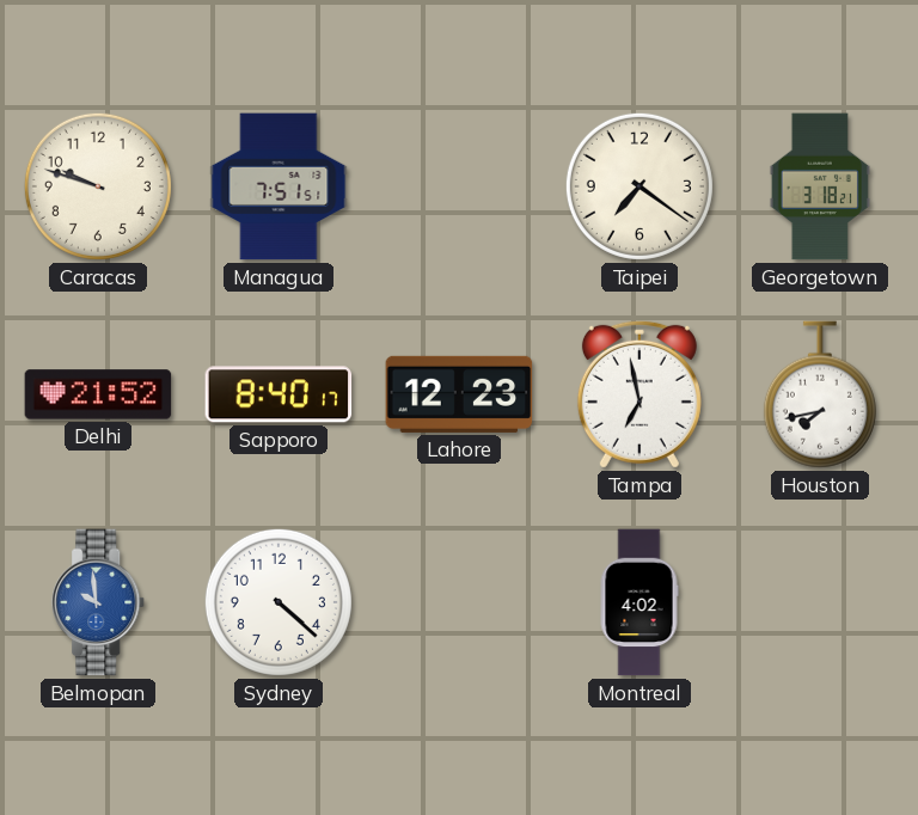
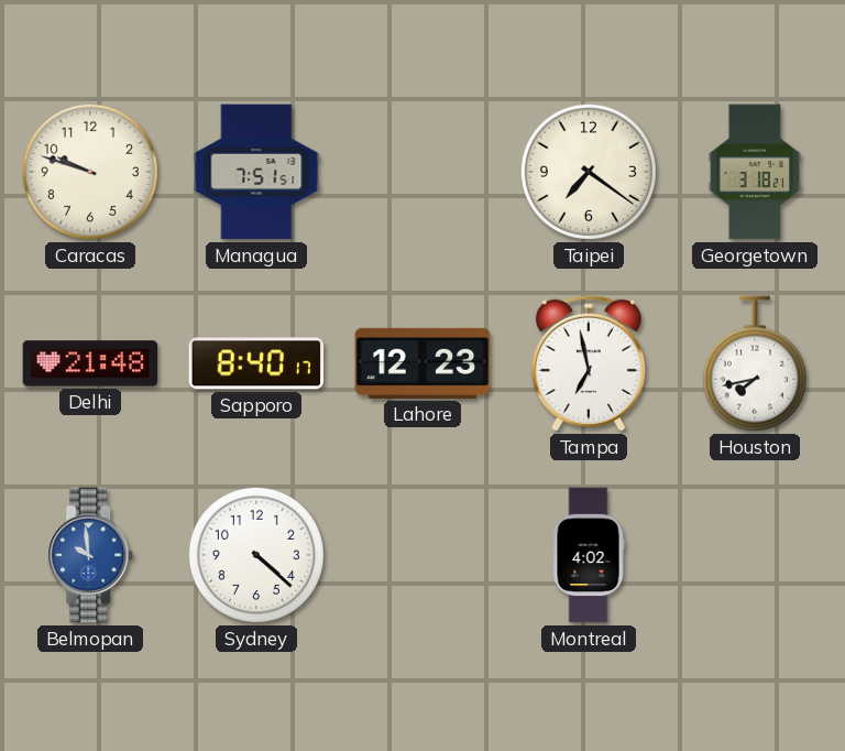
Delhi: 21:52 -> 21:48
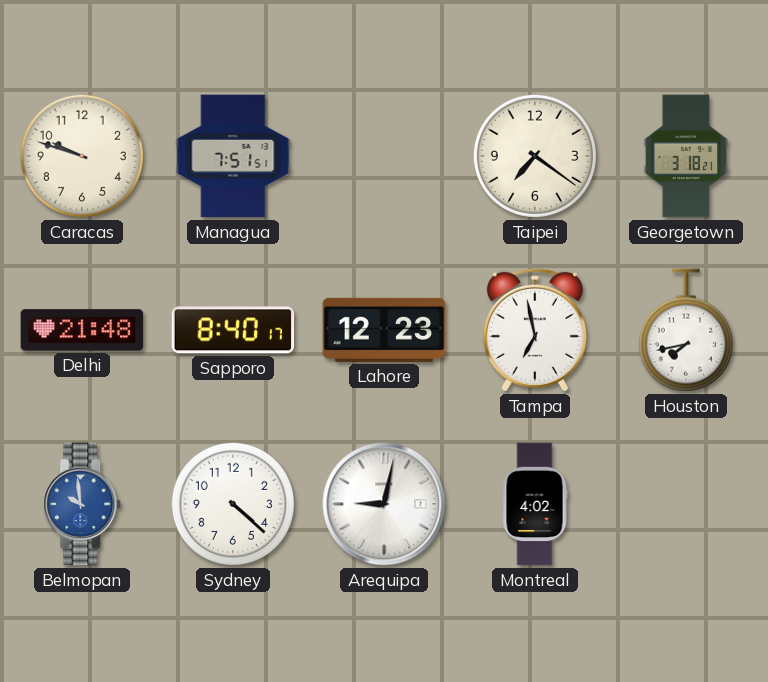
Arequipa: none -> 9:02
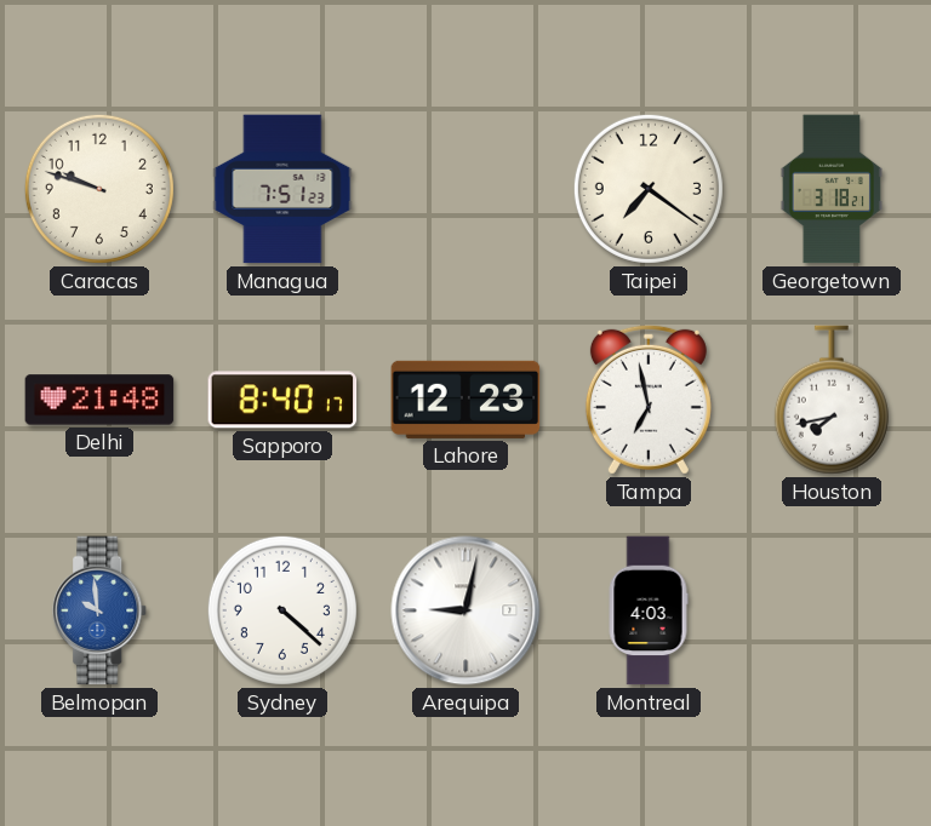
Managua: 7:51:51 -> 7:51:23
Montreal: 4:02 -> 4:03
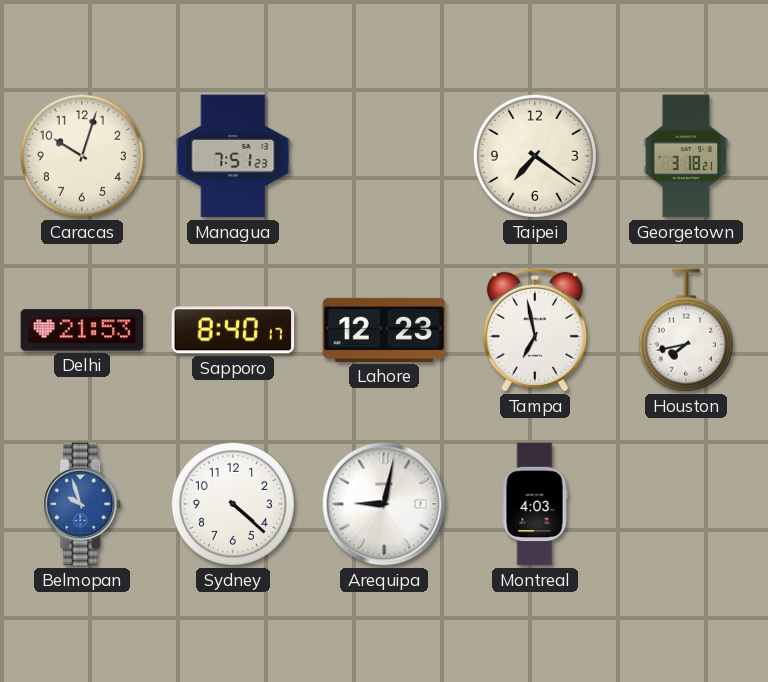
Caracas: 9:48 -> 10:03
Delhi: 21:48 -> 21:53
Belmopan: 9:59 -> 9:57
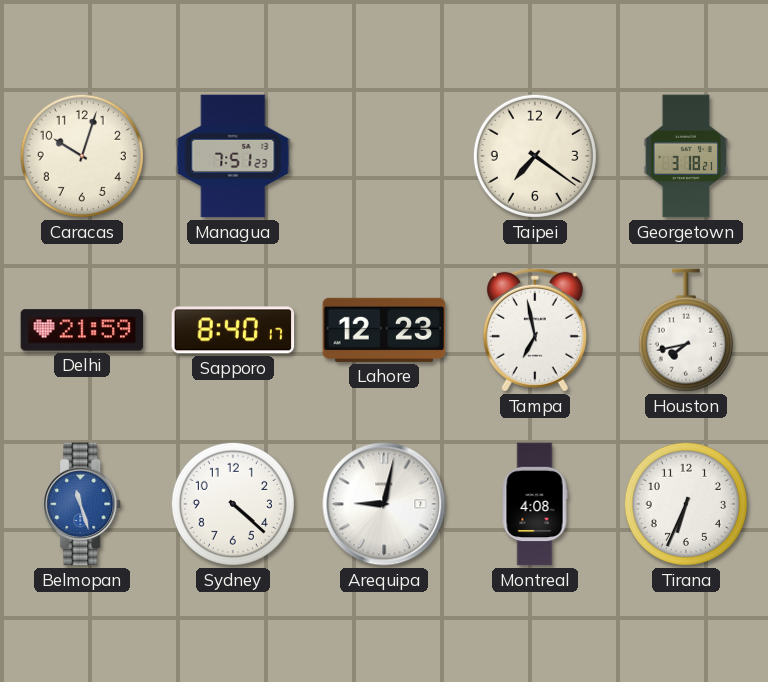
Delhi: 21:53 -> 21:59
Belmopan: 9:57 -> 11:27
Montreal: 4:03 -> 4:08
Tirana: none -> 6:34
